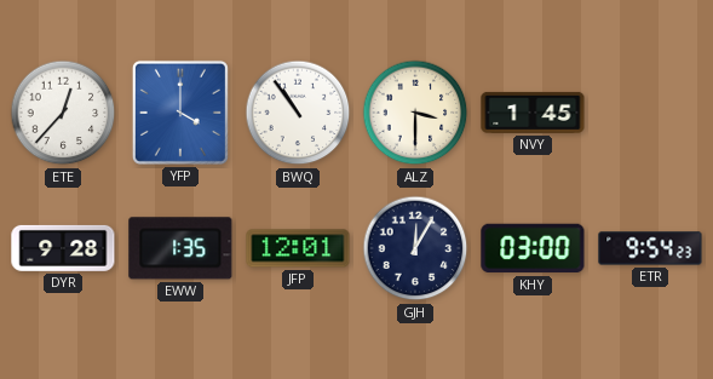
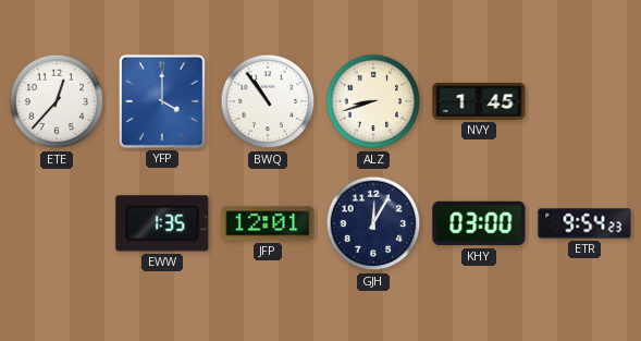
ALZ: 3:30 -> 8:42
DYR: 9:28 -> none
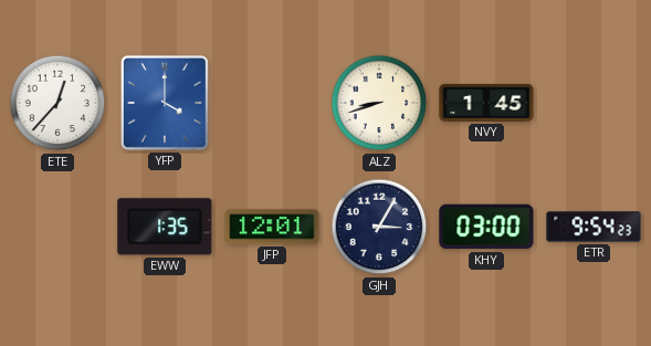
BWQ: 10:54 -> none
GJH: 12:05 -> 3:05
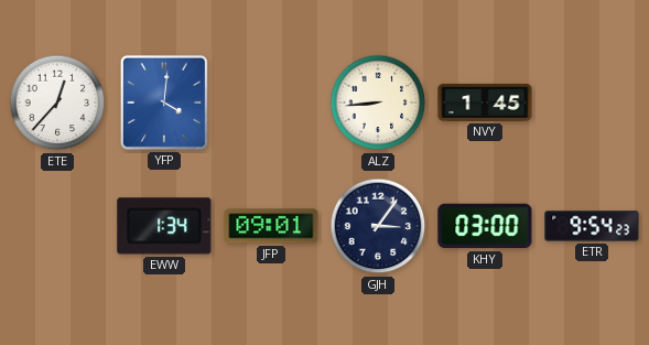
YFP: 4:00 -> 4:01
ALZ: 8:42 -> 8:44
EWW: 1:35 -> 1:34
JFP: 12:01 -> 09:01
GJH: 3:05 -> 3:06
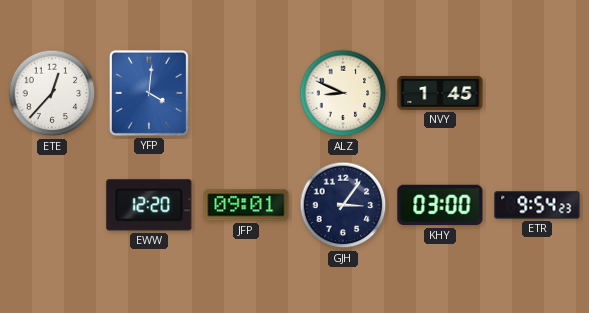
ALZ: 8:44 -> 8:49
EWW: 1:34 -> 12:20
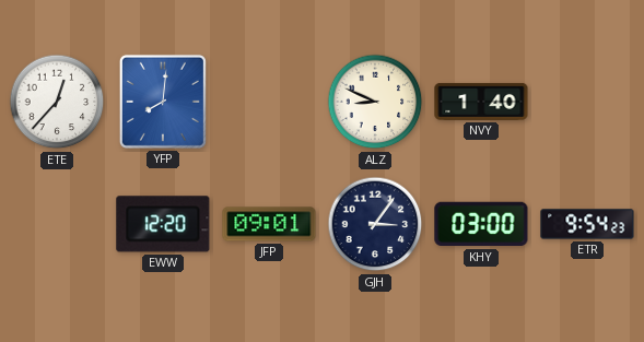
YFP: 4:01 -> 8:01
NVY: 1:45 -> 1:40
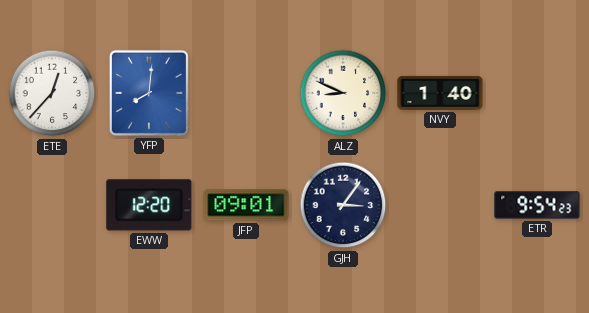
KHY: 03:00 -> none
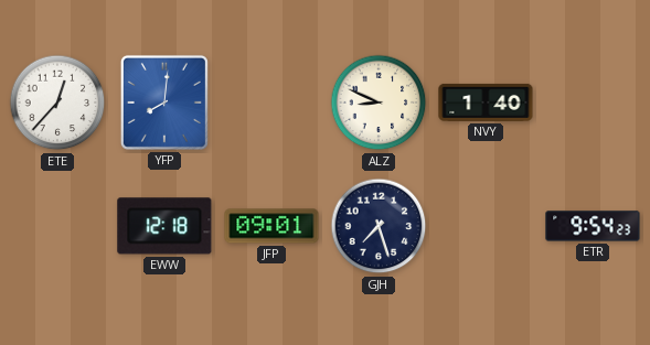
EWW: 12:20 -> 12:18
GJH: 3:06 -> 7:27
